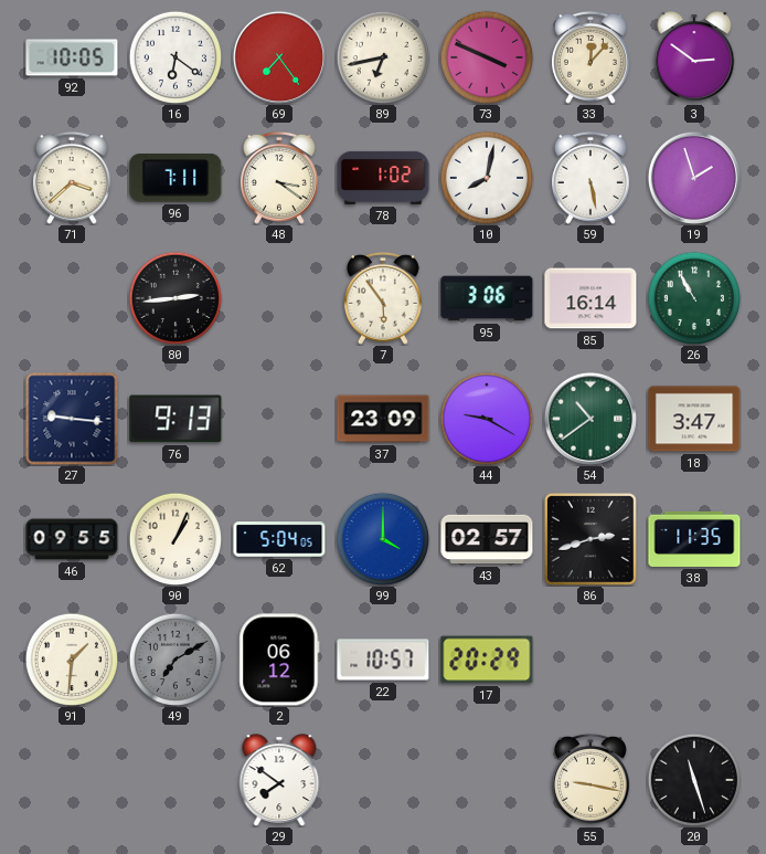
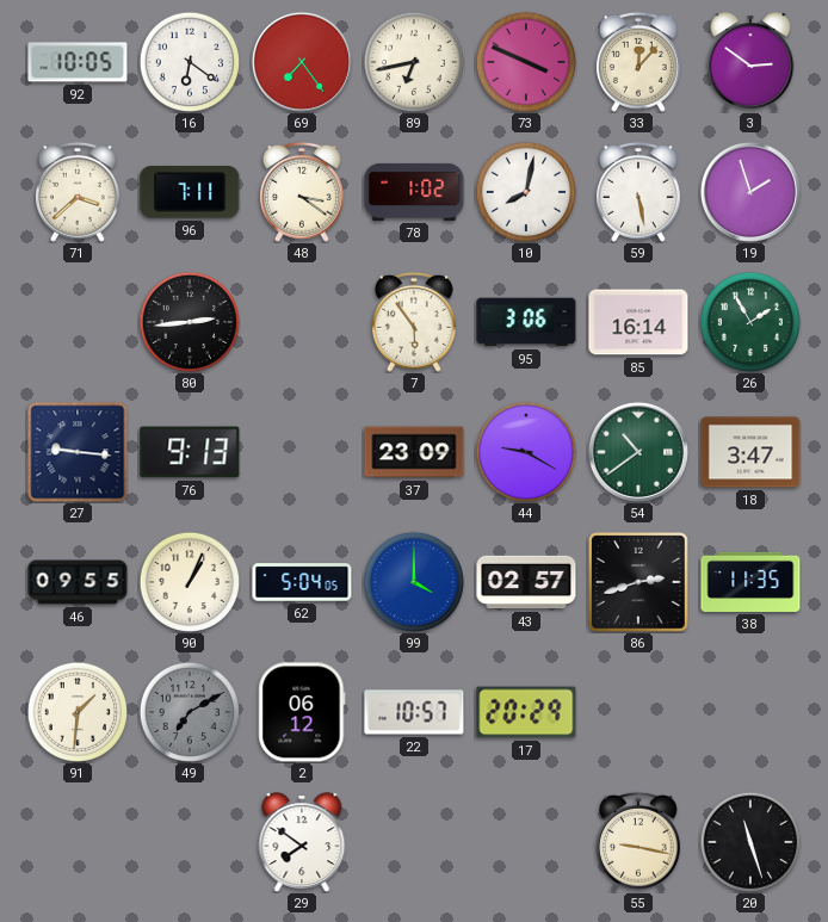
26: 10:55 -> 1:55
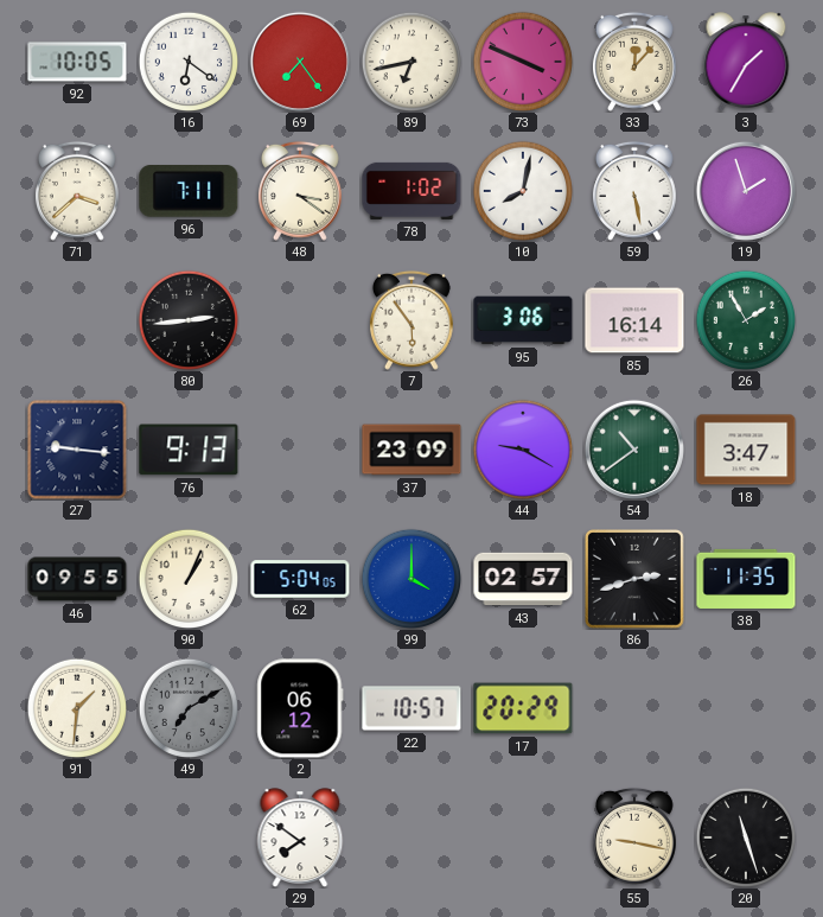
3: 2:51 -> 1:35
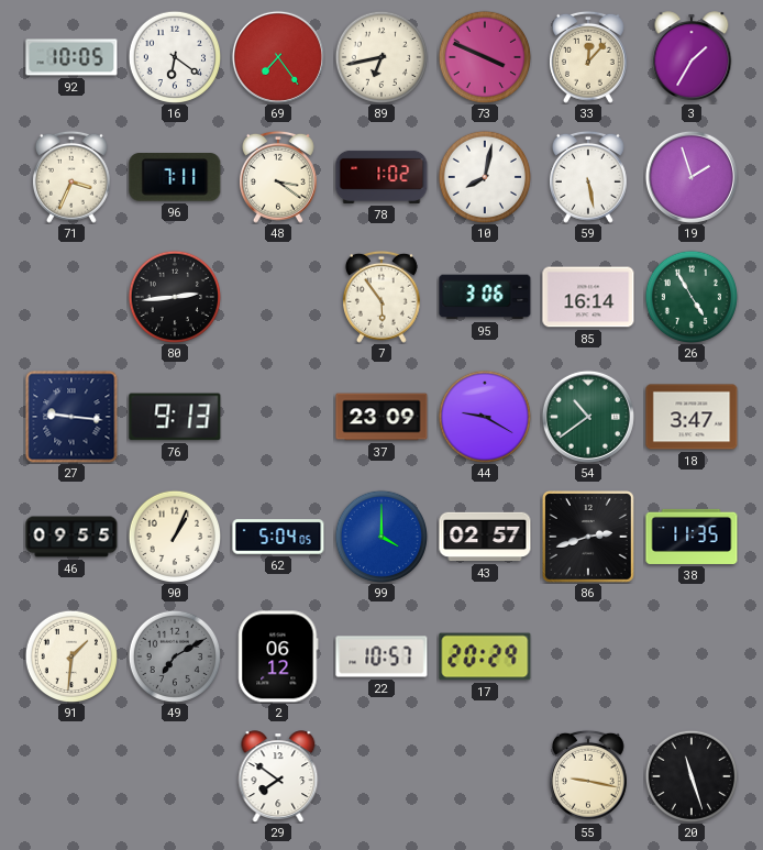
71: 3:38 -> 3:34
26: 1:55 -> 4:55
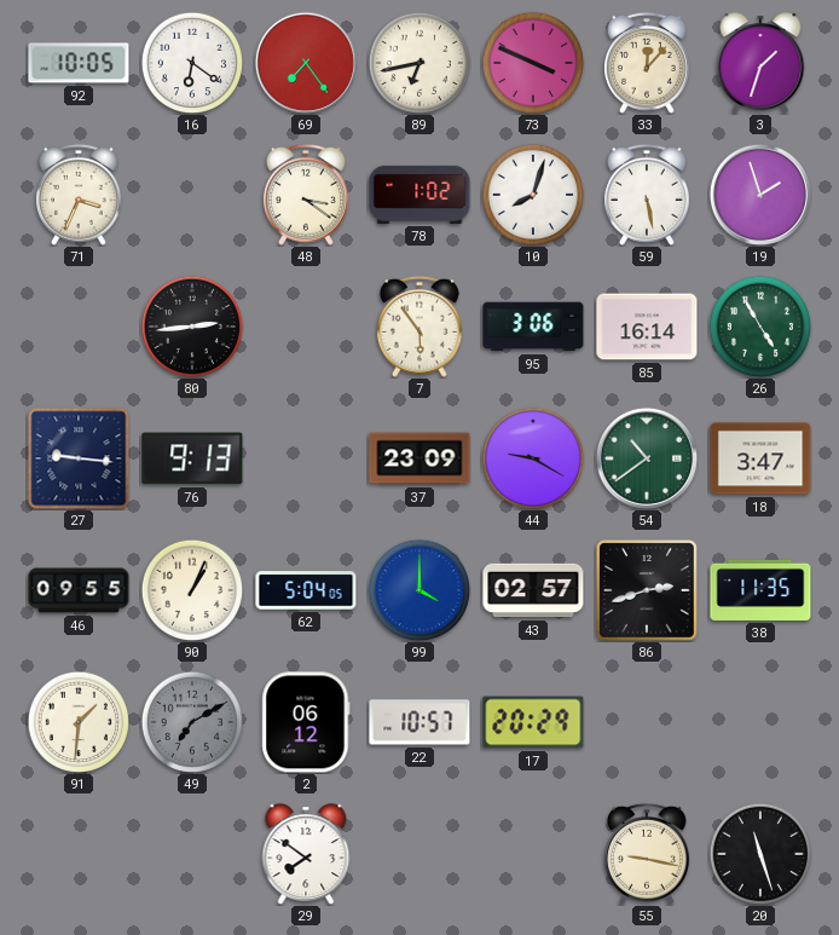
3: 1:35 -> 1:33
96: 7:11 -> none
10: 8:02 -> 8:03
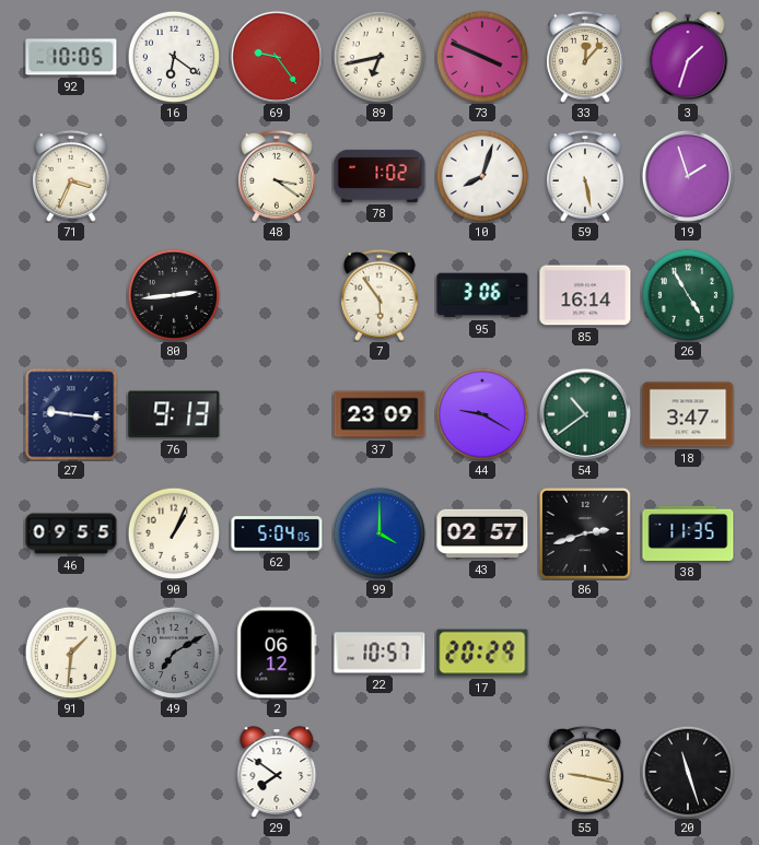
69: 7:24 -> 9:24
